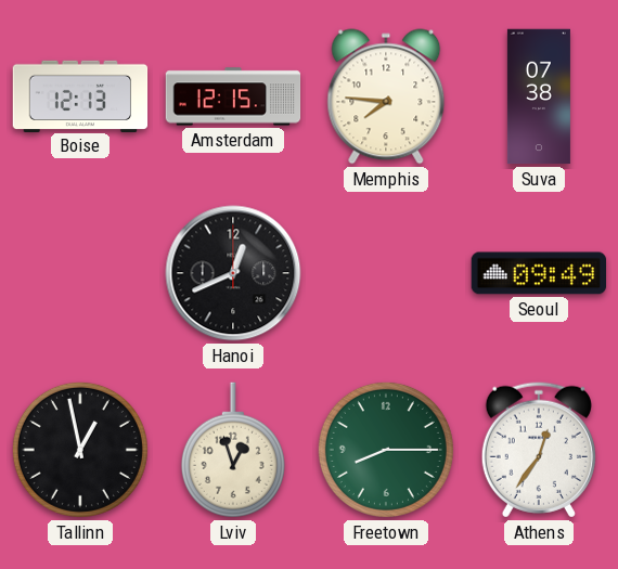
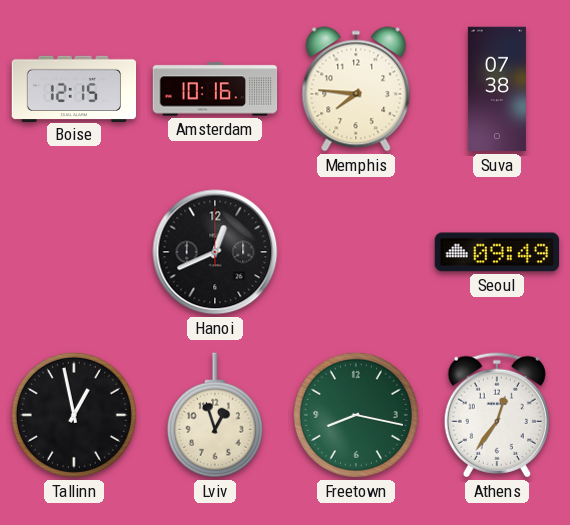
Boise: 12:13 -> 12:15
Amsterdam: 12:15 -> 10:16
Freetown: 8:15 -> 8:17
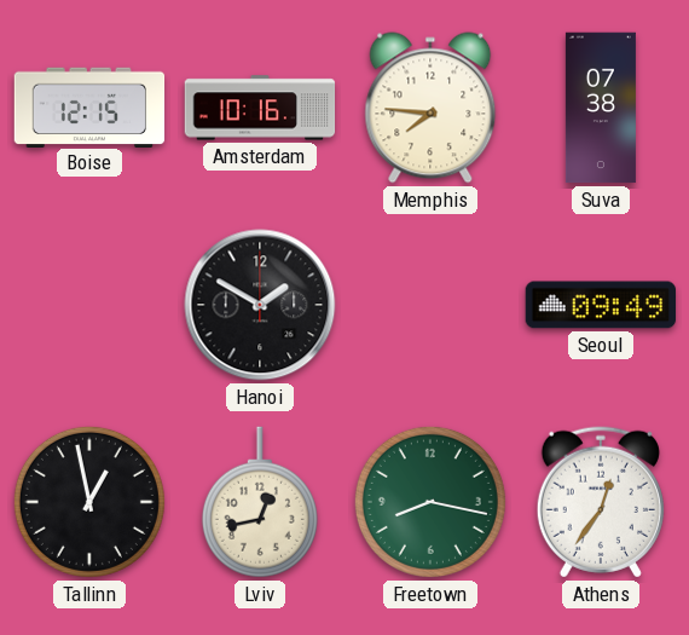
Hanoi: 12:41 -> 1:50
Lviv: 12:57 -> 12:43
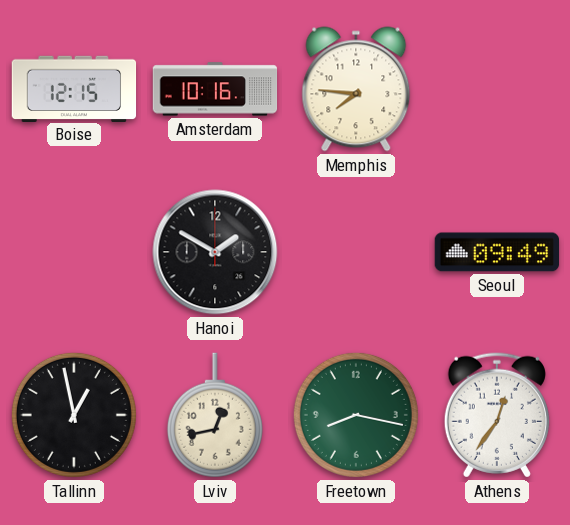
Suva: 07:38 -> none
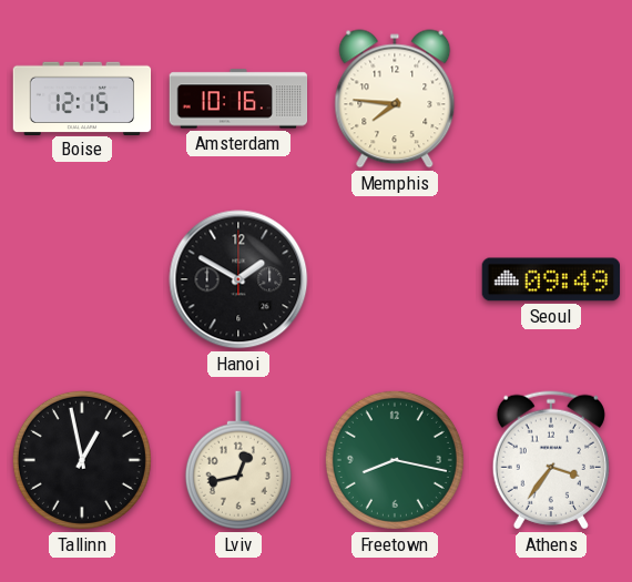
Athens: 12:36 -> 3:36
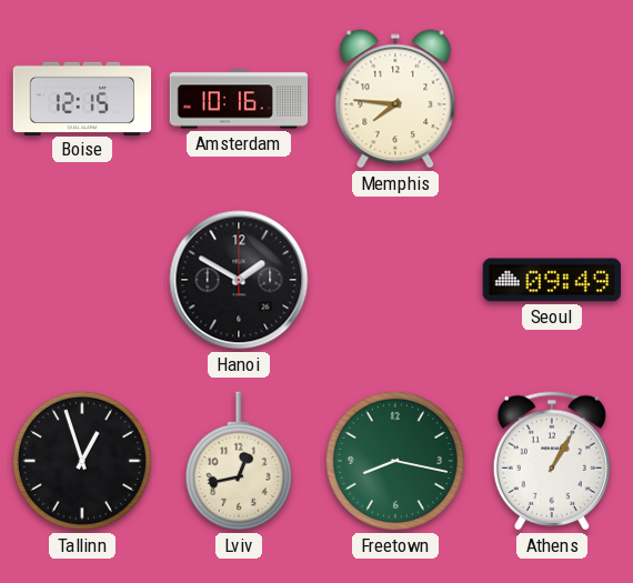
Tallinn: 12:58 -> 12:57
Athens: 3:36 -> 1:05
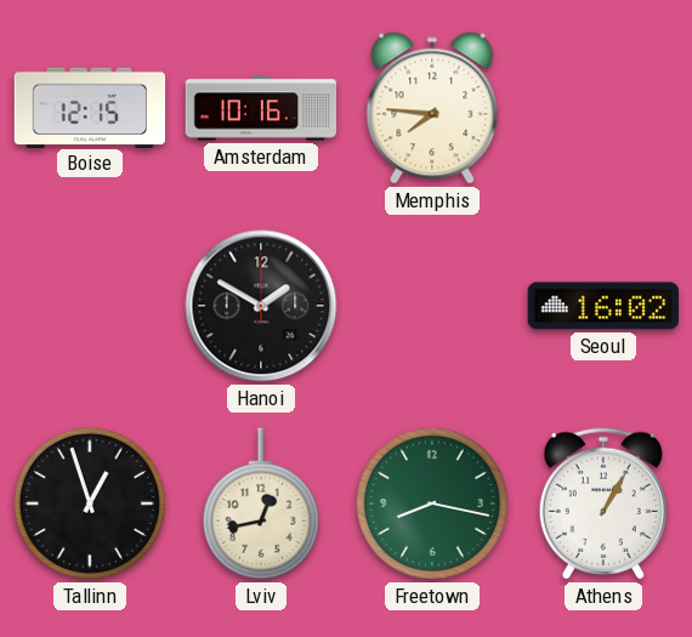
Seoul: 09:49 -> 16:02
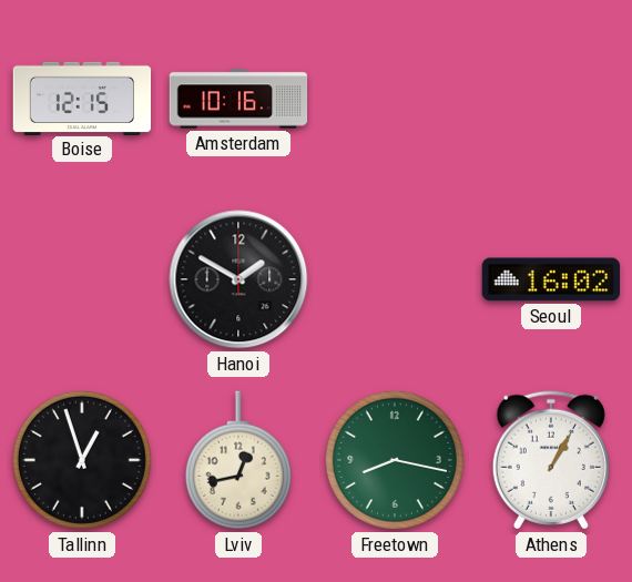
Memphis: 7:46 -> none
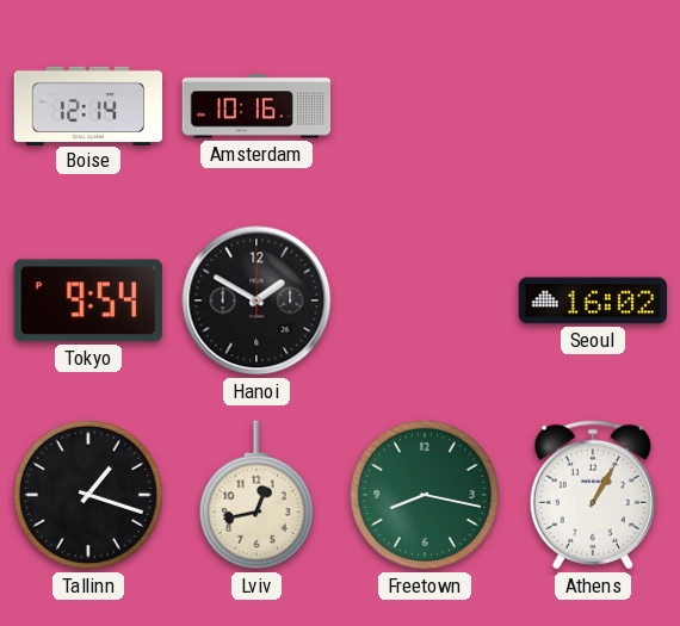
Boise: 12:15 -> 12:14
Tokyo: none -> 9:54
Tallinn: 12:57 -> 1:18
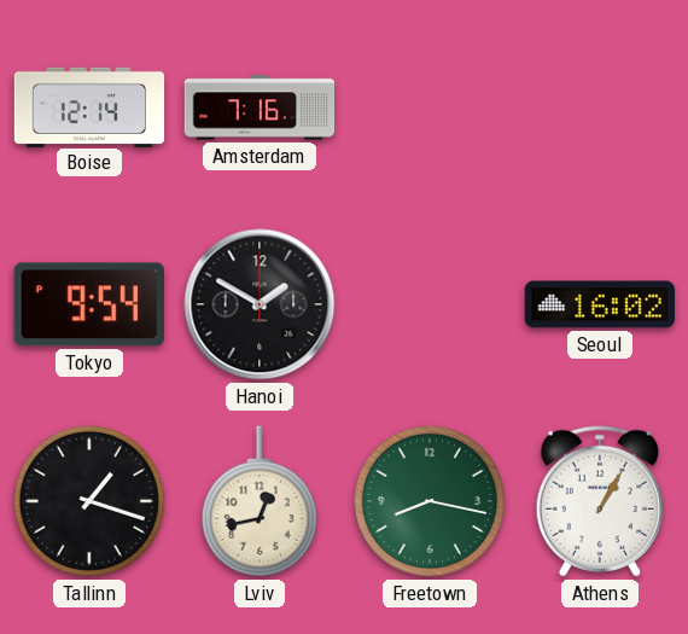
Amsterdam: 10:16 -> 7:16
